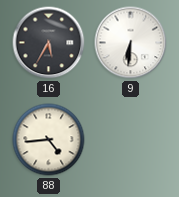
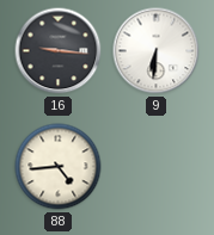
16: 5:35 -> 9:16
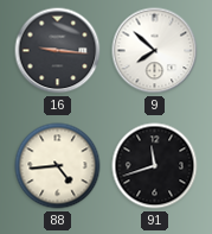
9: 6:31 -> 7:52
91: none -> 11:42
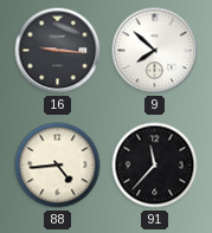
91: 11:42 -> 11:37
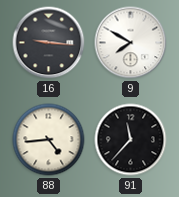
9: 7:52 -> 7:50
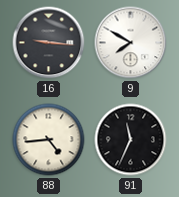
91: 11:37 -> 11:34
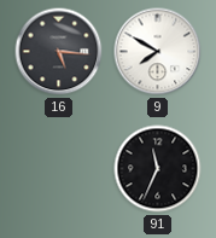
16: 9:16 -> 5:16
88: 4:44 -> none
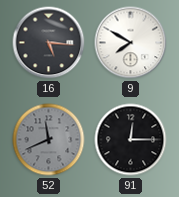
52: none -> 11:41
91: 11:34 -> 12:15
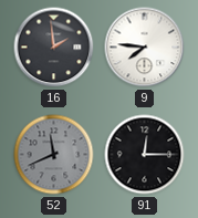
16: 5:16 -> 1:59
9: 7:50 -> 7:46
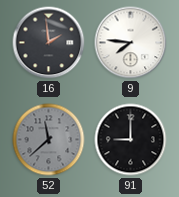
52: 11:41 -> 11:38
91: 12:15 -> 9:00
